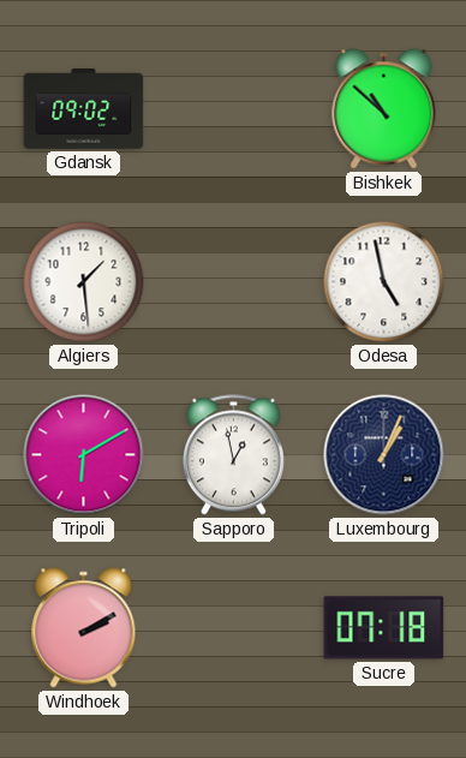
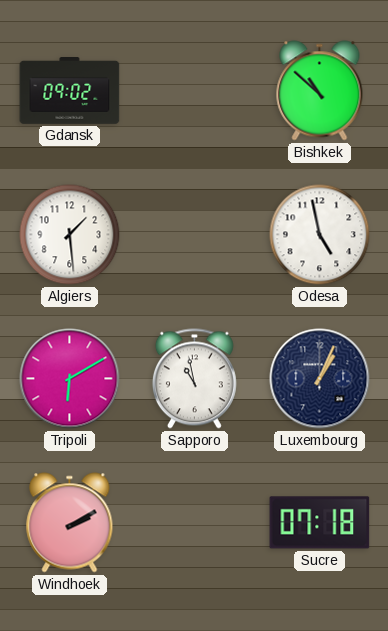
Sapporo: 12:58 -> 10:58
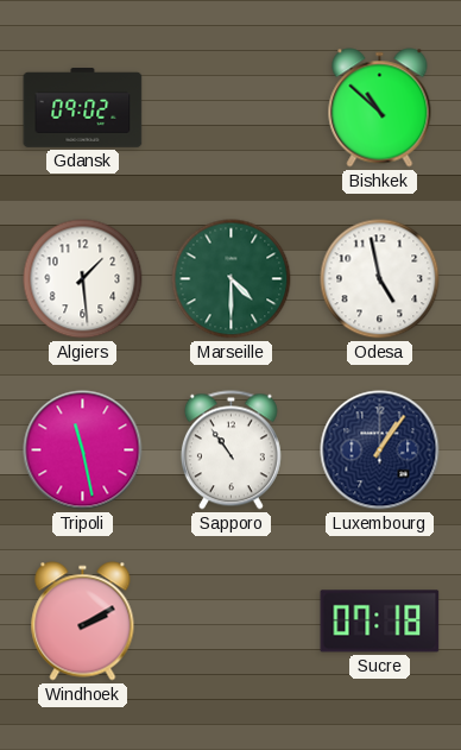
Marseille: none -> 4:30
Tripoli: 6:10 -> 11:28
Sapporo: 10:58 -> 10:54
Luxembourg: 1:04 -> 1:06
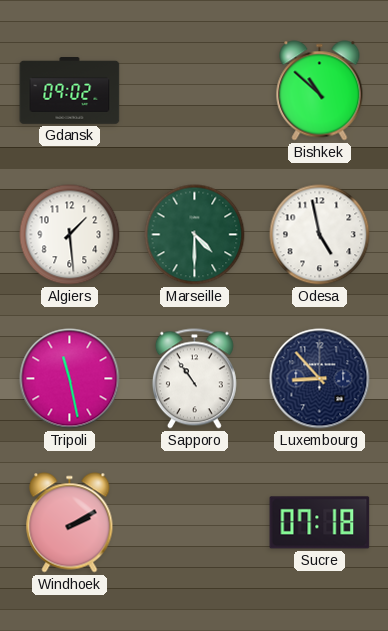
Luxembourg: 1:06 -> 8:53
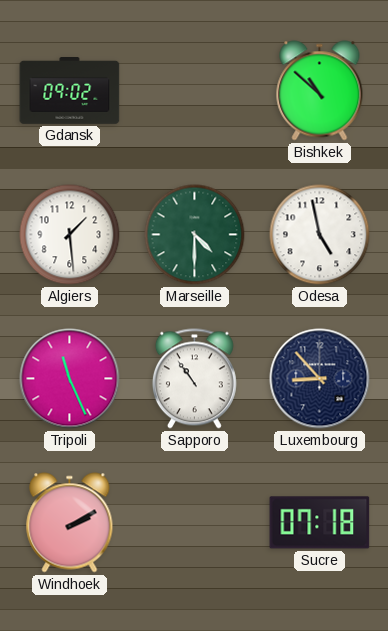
Tripoli: 11:28 -> 11:26
